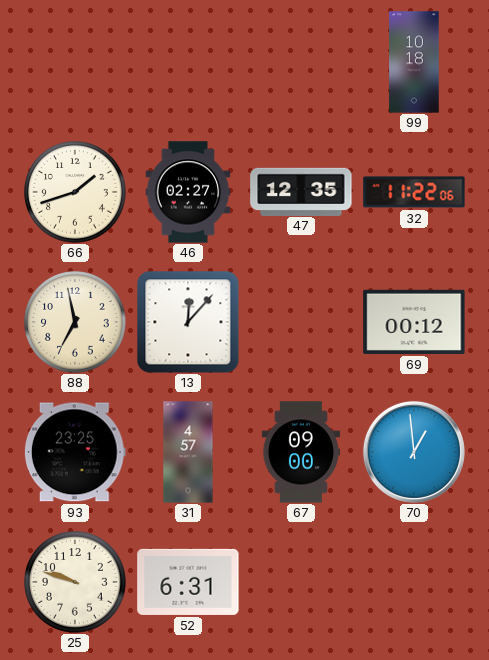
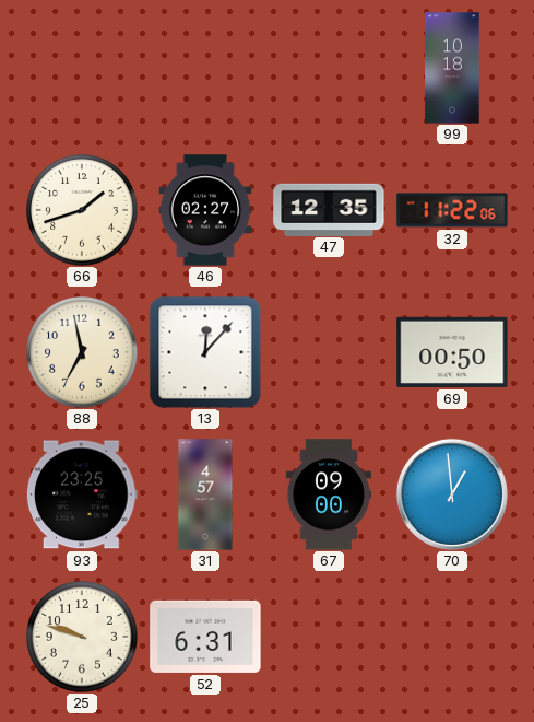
69: 00:12 -> 00:50
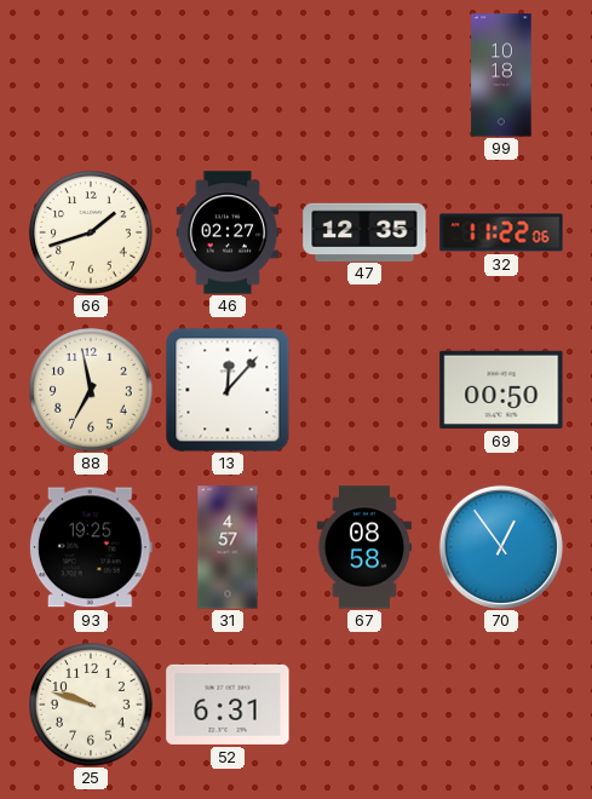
93: 23:25 -> 19:25
67: 09:00 -> 08:58
70: 12:59 -> 12:54
